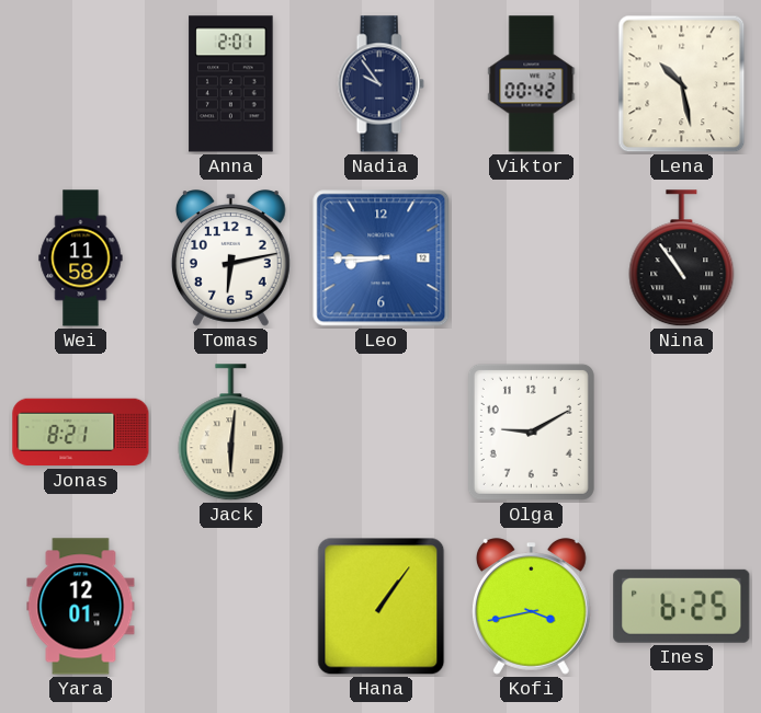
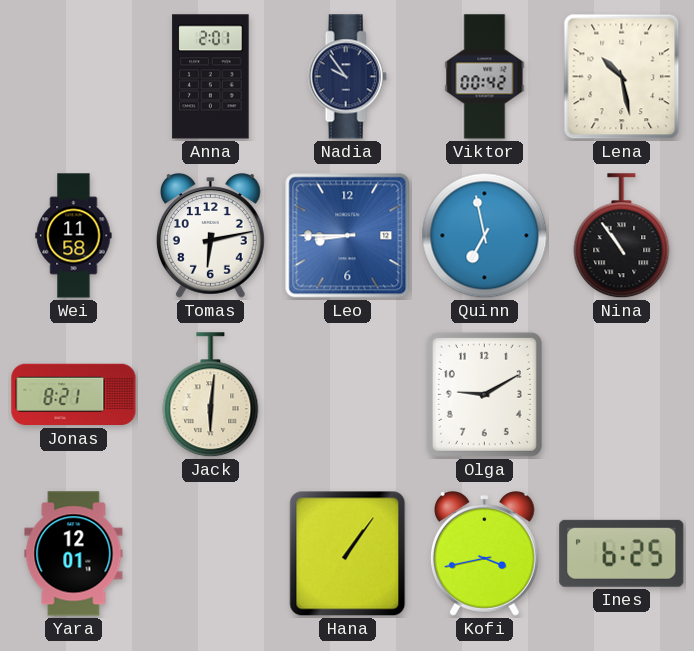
Quinn: none -> 6:58
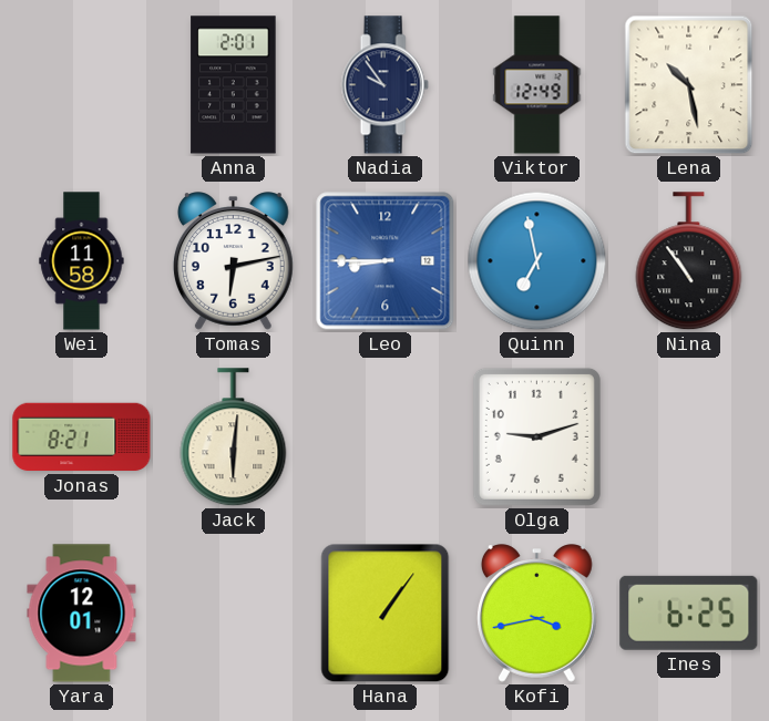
Viktor: 00:42 -> 12:49
Olga: 9:10 -> 9:12
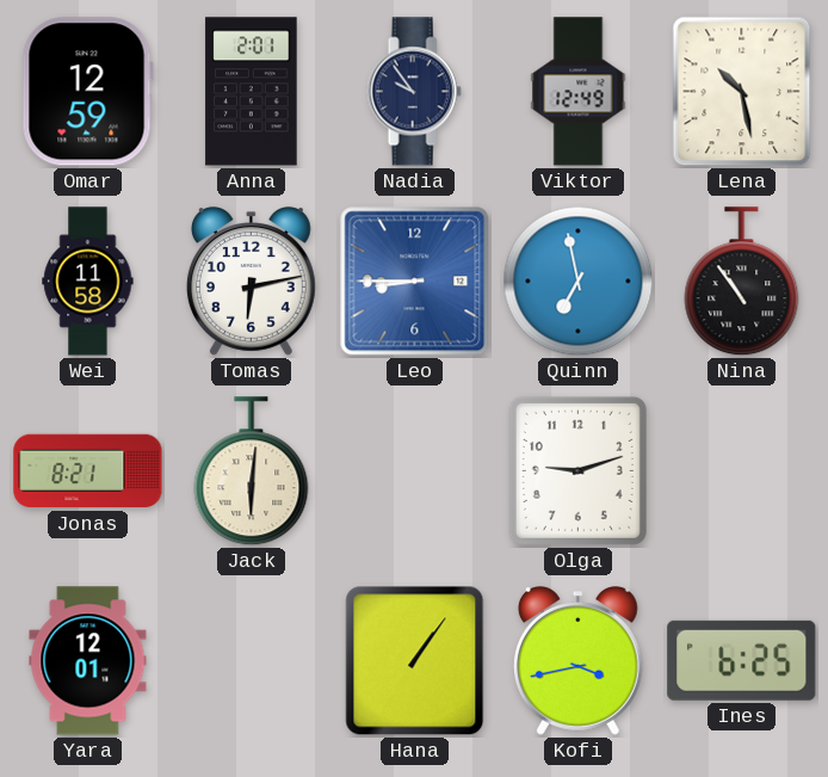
Omar: none -> 12:59
